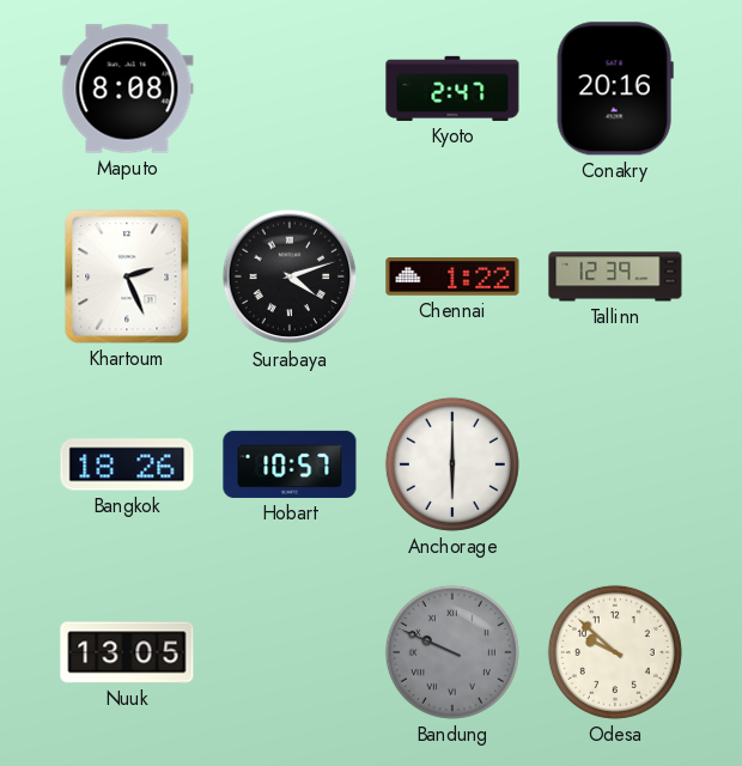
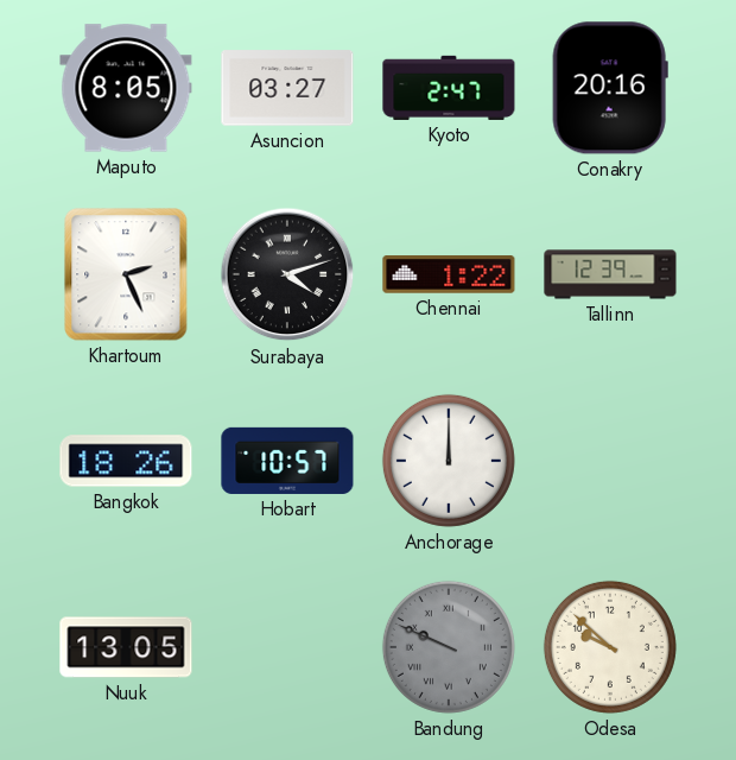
Maputo: 8:08 -> 8:05
Asuncion: none -> 03:27
Anchorage: 6:00 -> 12:00
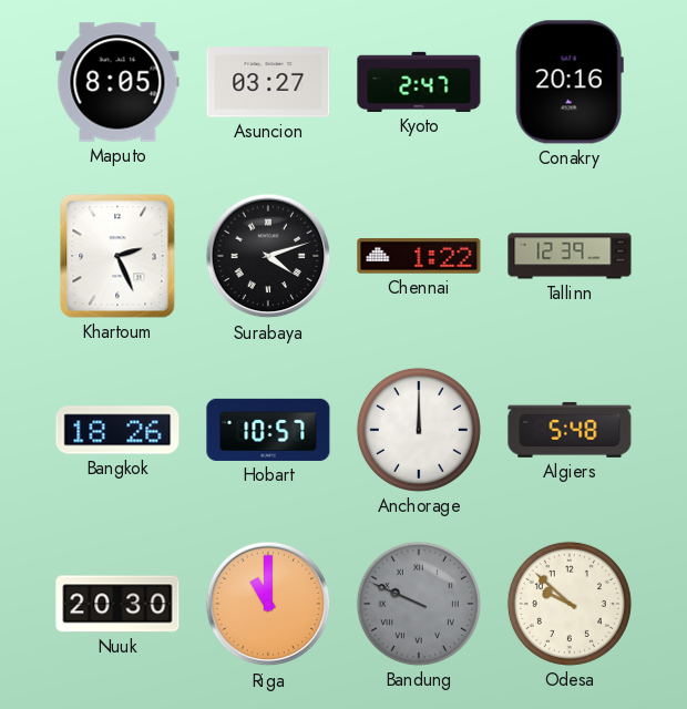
Algiers: none -> 5:48
Nuuk: 13:05 -> 20:30
Riga: none -> 11:00
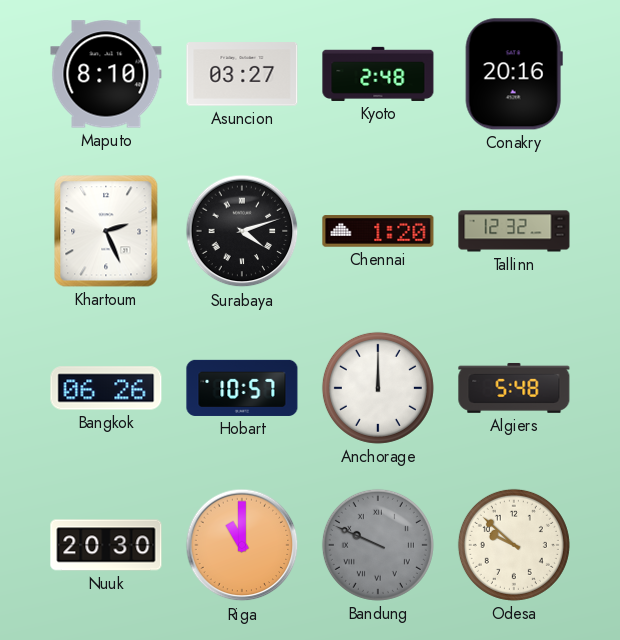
Maputo: 8:05 -> 8:10
Kyoto: 2:47 -> 2:48
Chennai: 1:22 -> 1:20
Tallinn: 12:39 -> 12:32
Bangkok: 18:26 -> 06:26
